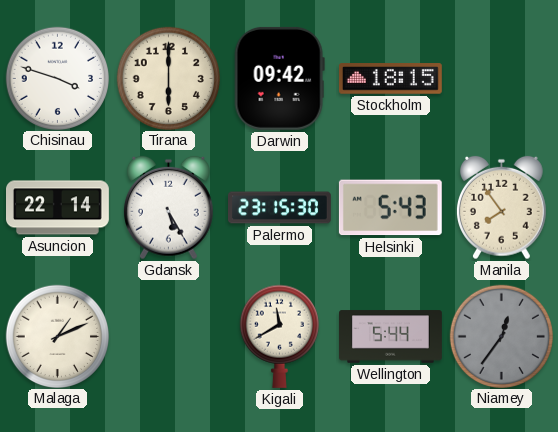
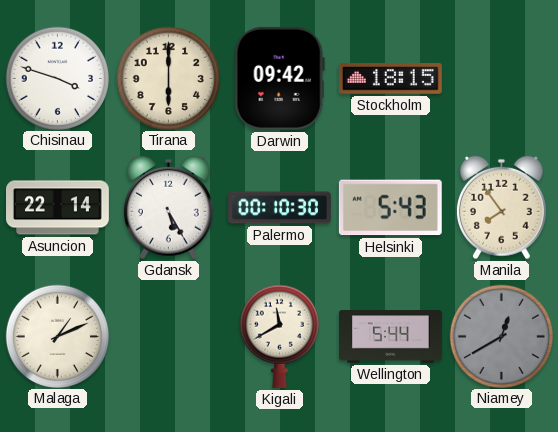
Palermo: 23:15 -> 00:10
Niamey: 12:36 -> 12:40
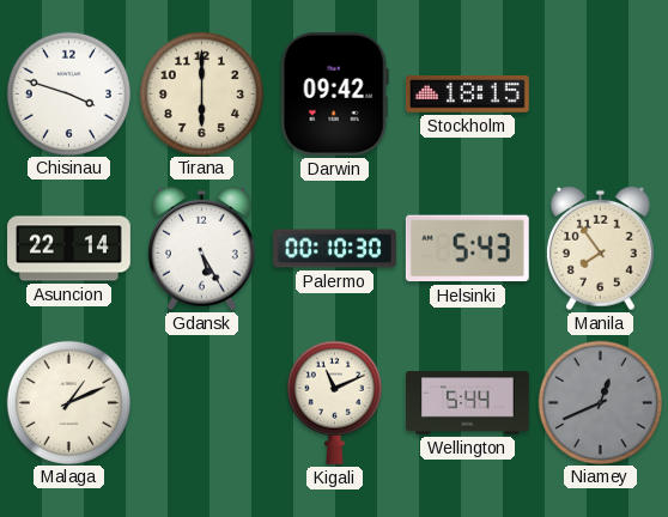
Kigali: 11:40 -> 11:11
Niamey: 12:40 -> 12:41
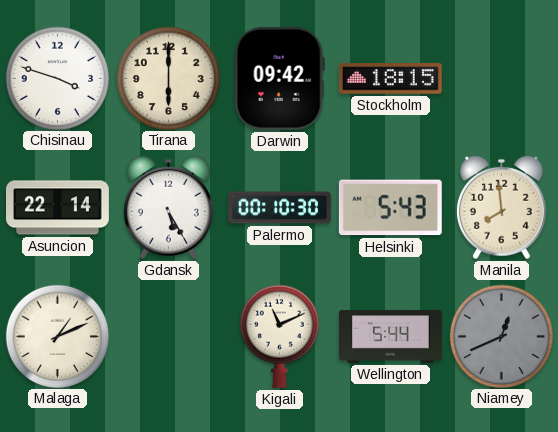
Manila: 7:54 -> 7:59
